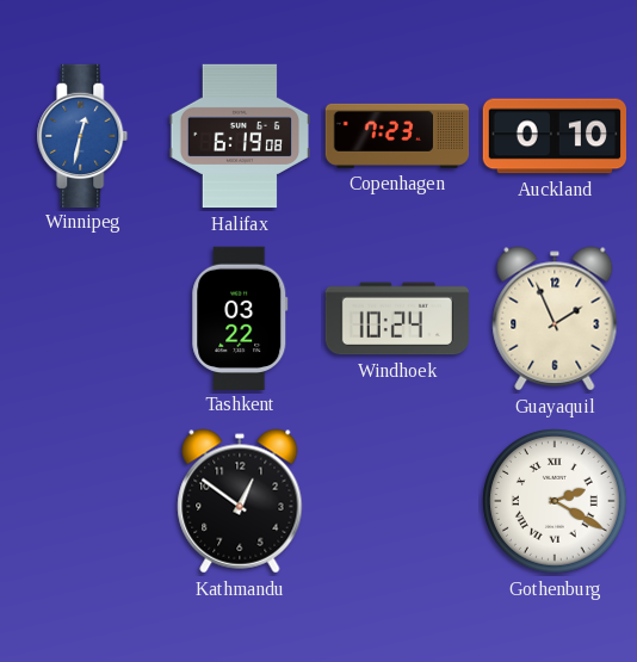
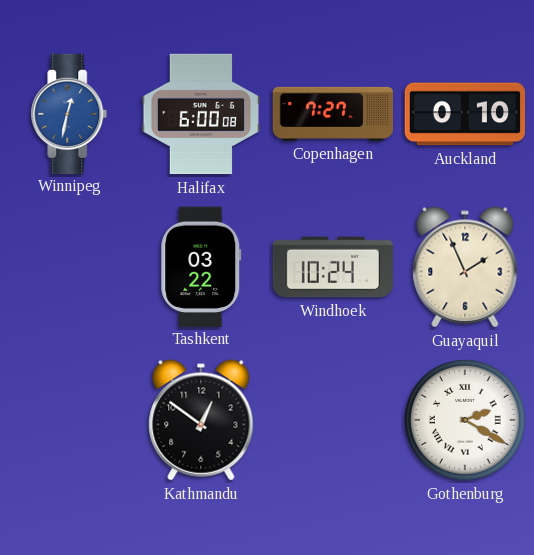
Halifax: 6:19 -> 6:00
Copenhagen: 7:23 -> 7:27
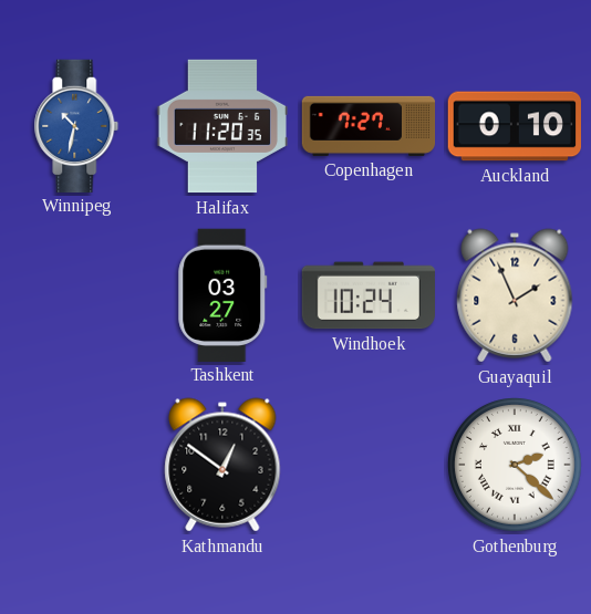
Winnipeg: 12:32 -> 10:32
Halifax: 6:00 -> 11:20
Tashkent: 03:22 -> 03:27
Gothenburg: 2:20 -> 2:22
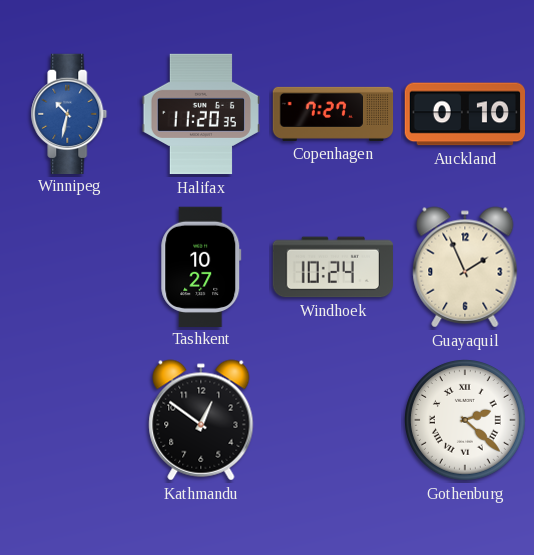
Tashkent: 03:27 -> 10:27
